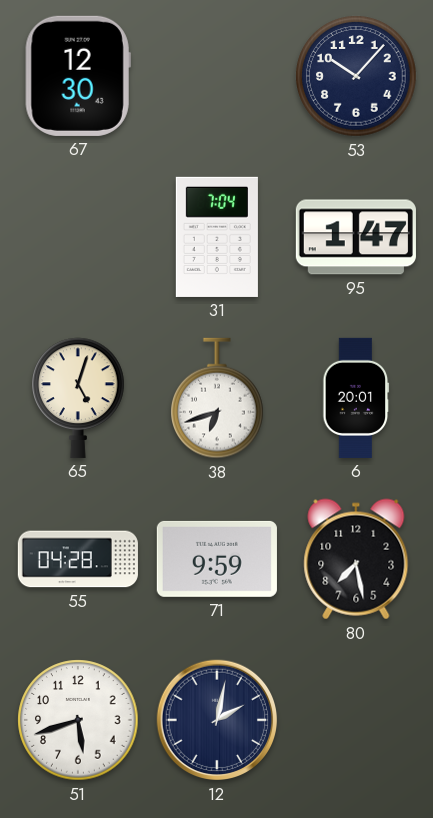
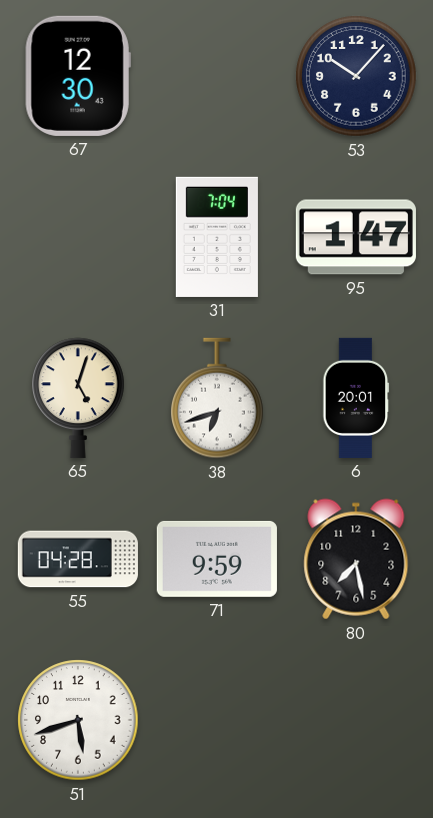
12: 2:02 -> none
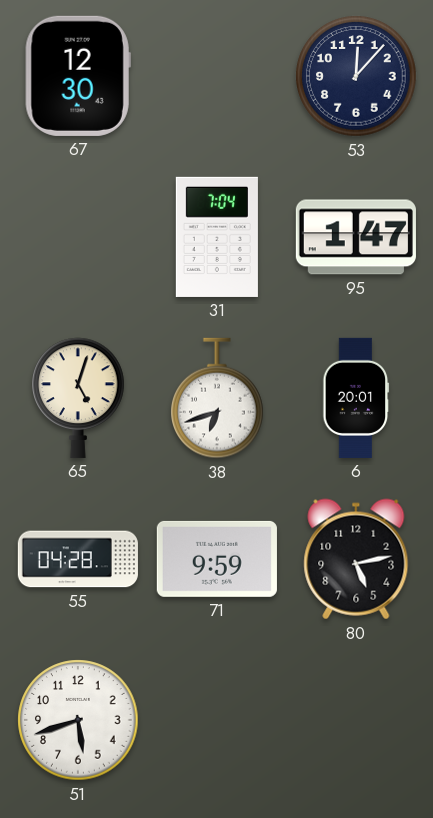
53: 10:07 -> 12:07
80: 7:28 -> 5:13
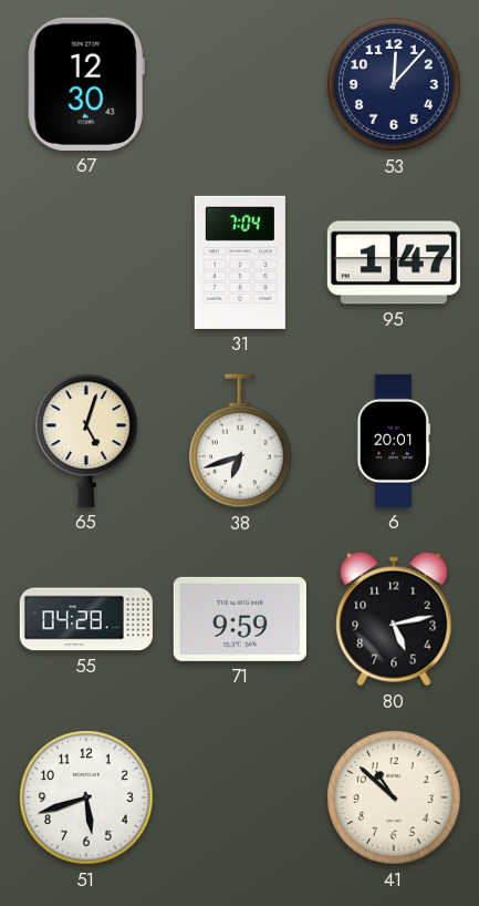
41: none -> 10:52
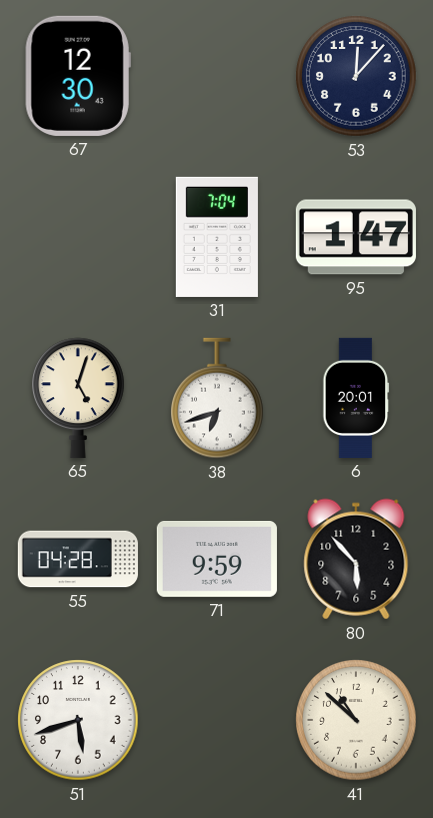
80: 5:13 -> 5:53
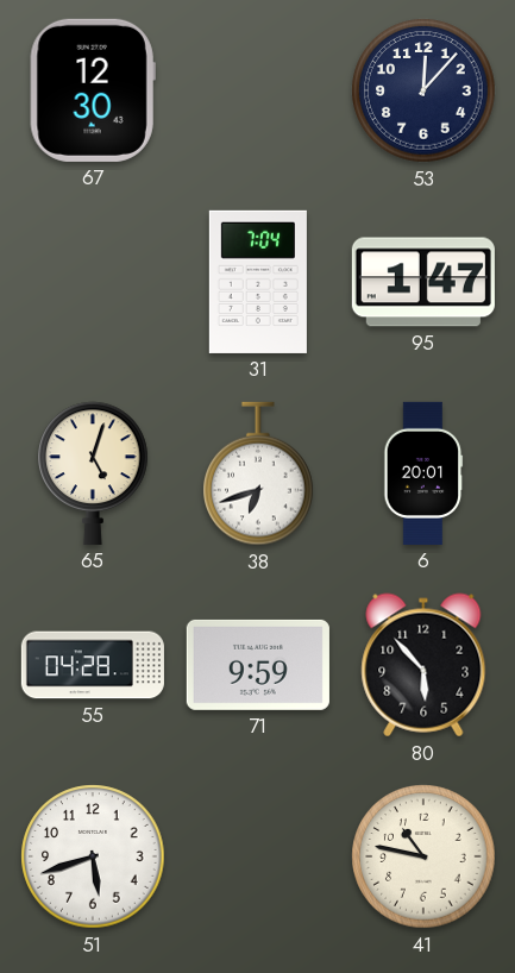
41: 10:52 -> 10:47
